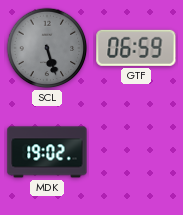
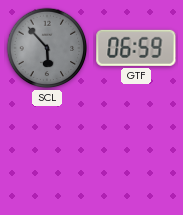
SCL: 5:27 -> 5:53
MDK: 19:02 -> none
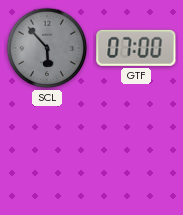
GTF: 06:59 -> 07:00
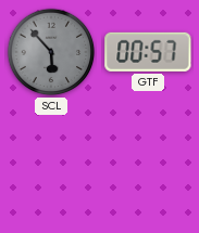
GTF: 07:00 -> 00:57
